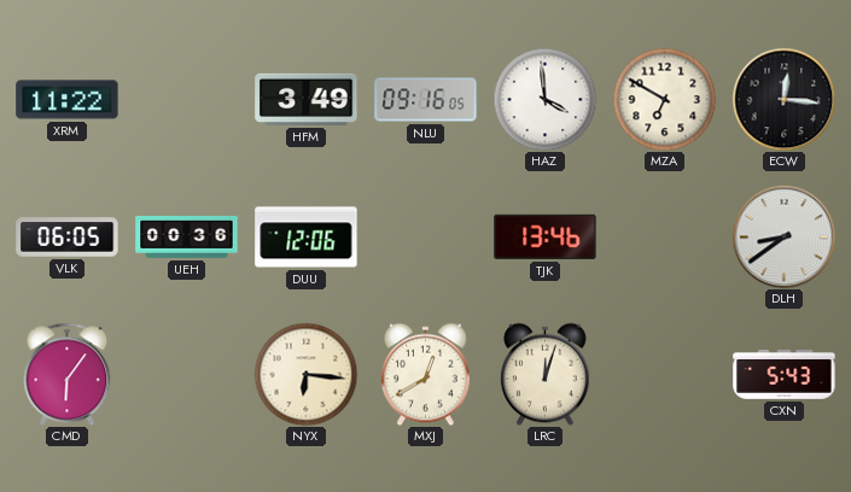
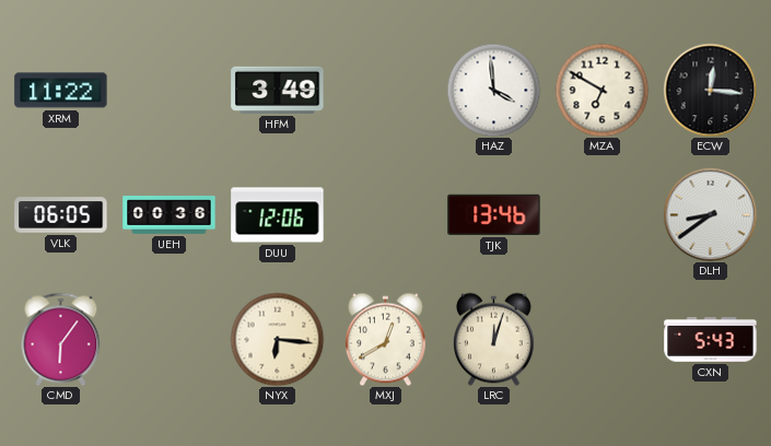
NLU: 09:16 -> none
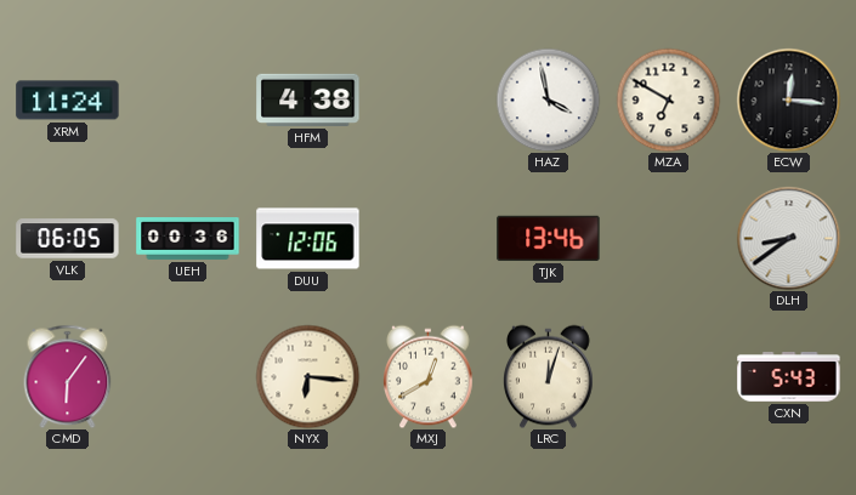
XRM: 11:22 -> 11:24
HFM: 3:49 -> 4:38
HAZ: 3:59 -> 3:58
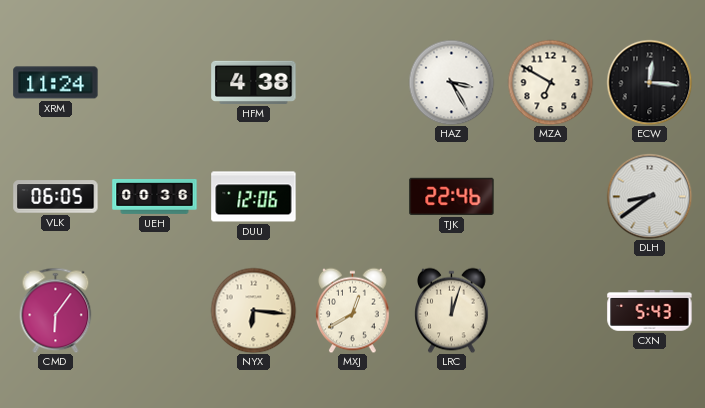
HAZ: 3:58 -> 3:25
TJK: 13:46 -> 22:46
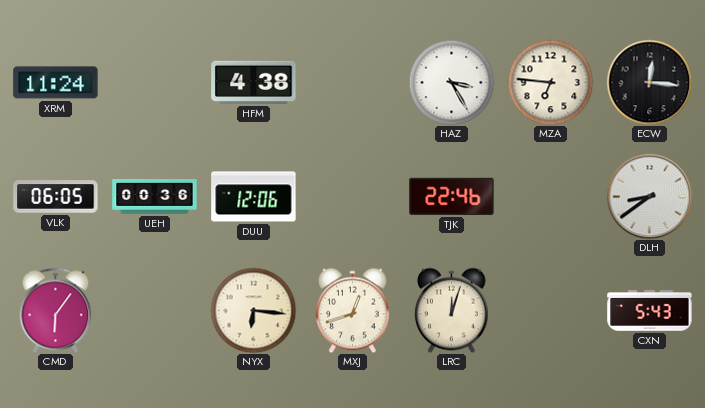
MZA: 6:50 -> 6:46
MXJ: 12:40 -> 12:42
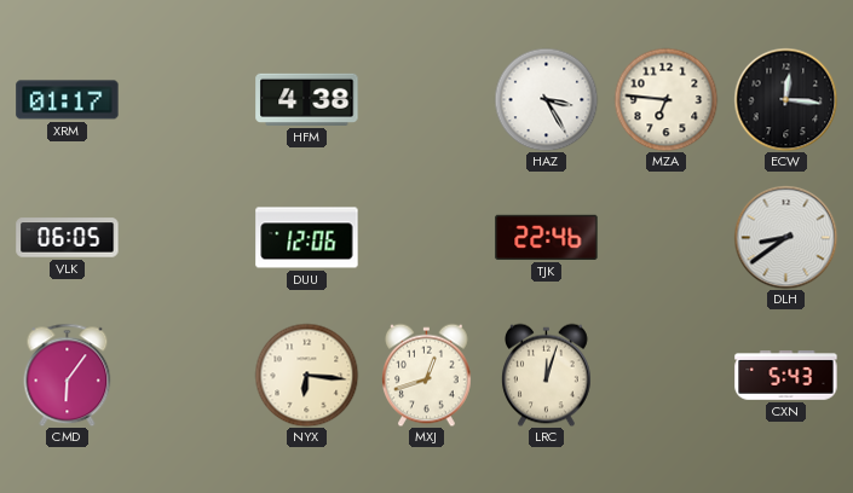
XRM: 11:24 -> 01:17
UEH: 00:36 -> none
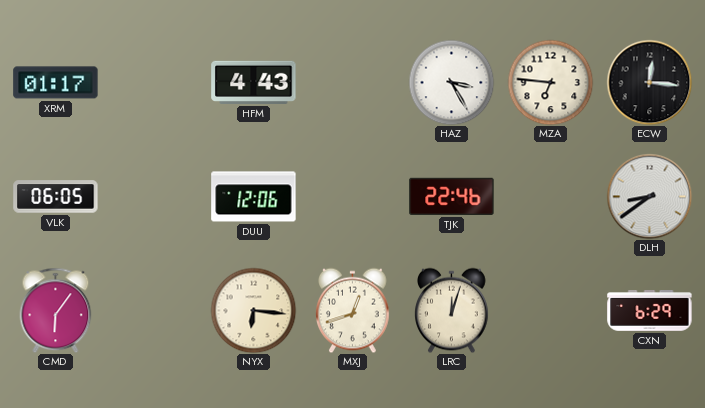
HFM: 4:38 -> 4:43
CXN: 5:43 -> 6:29
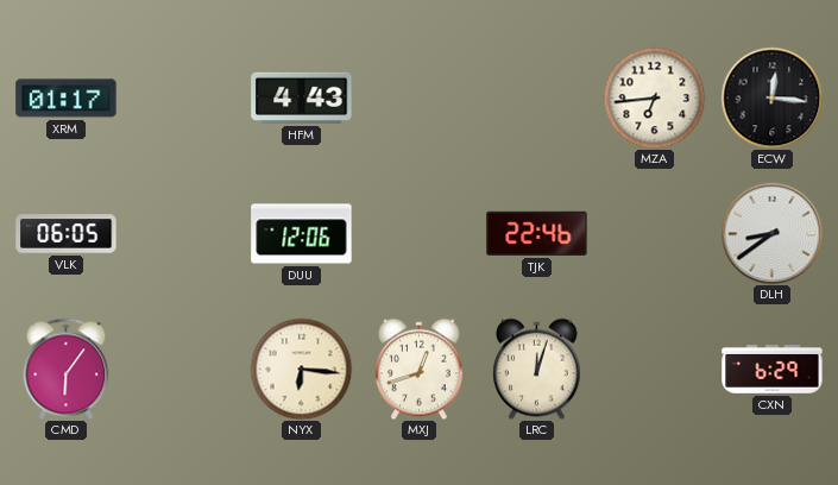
HAZ: 3:25 -> none
MZA: 6:46 -> 6:44
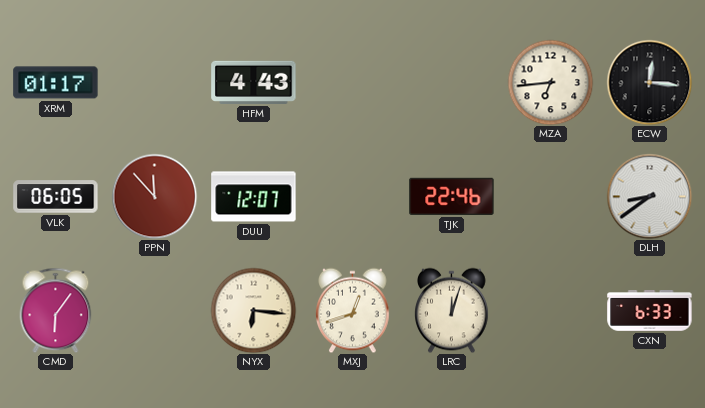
PPN: none -> 11:53
DUU: 12:06 -> 12:07
CXN: 6:29 -> 6:33
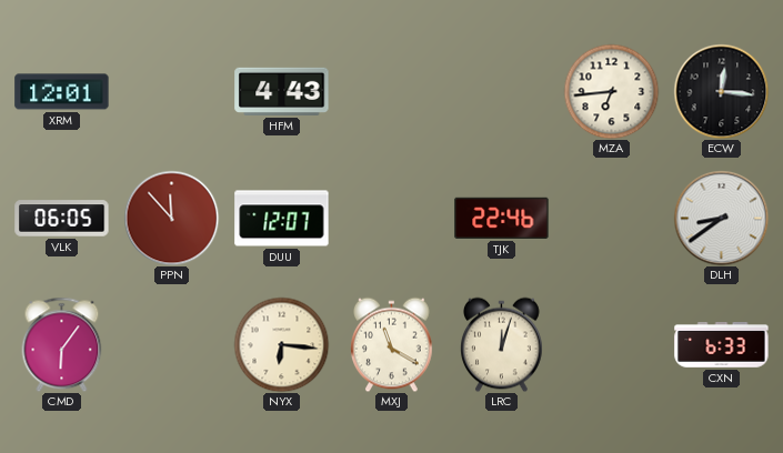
XRM: 01:17 -> 12:01
MXJ: 12:42 -> 11:20
